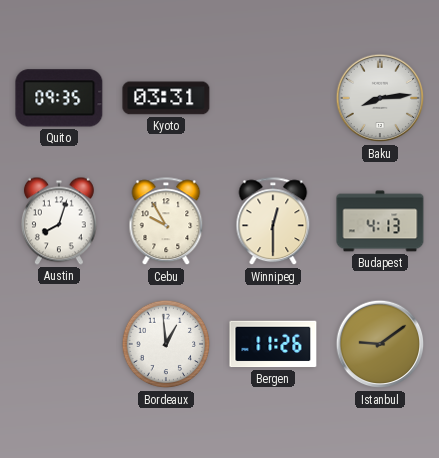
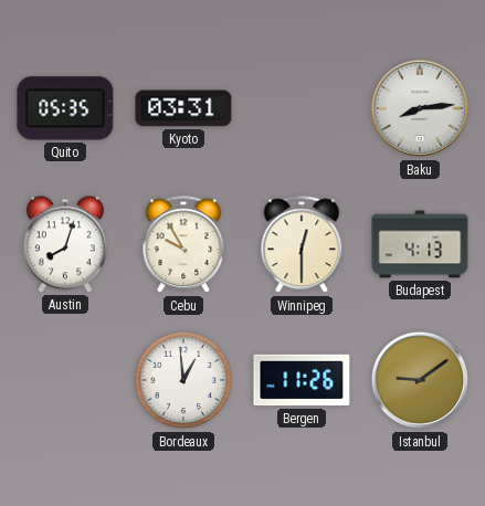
Quito: 09:35 -> 05:35
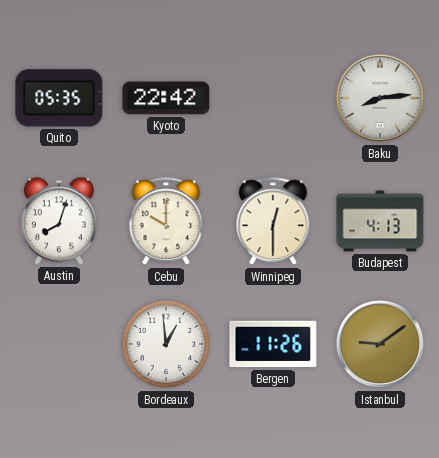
Kyoto: 03:31 -> 22:42
Cebu: 9:55 -> 10:00
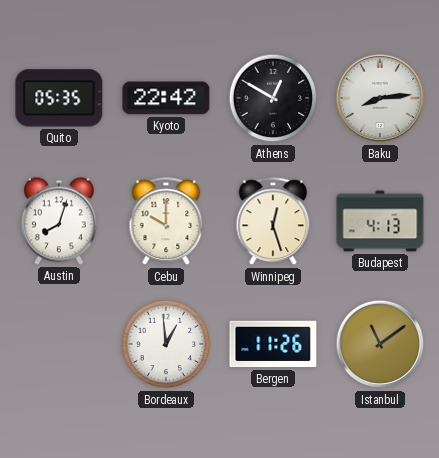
Athens: none -> 12:50
Winnipeg: 12:30 -> 12:27
Istanbul: 9:09 -> 11:09
